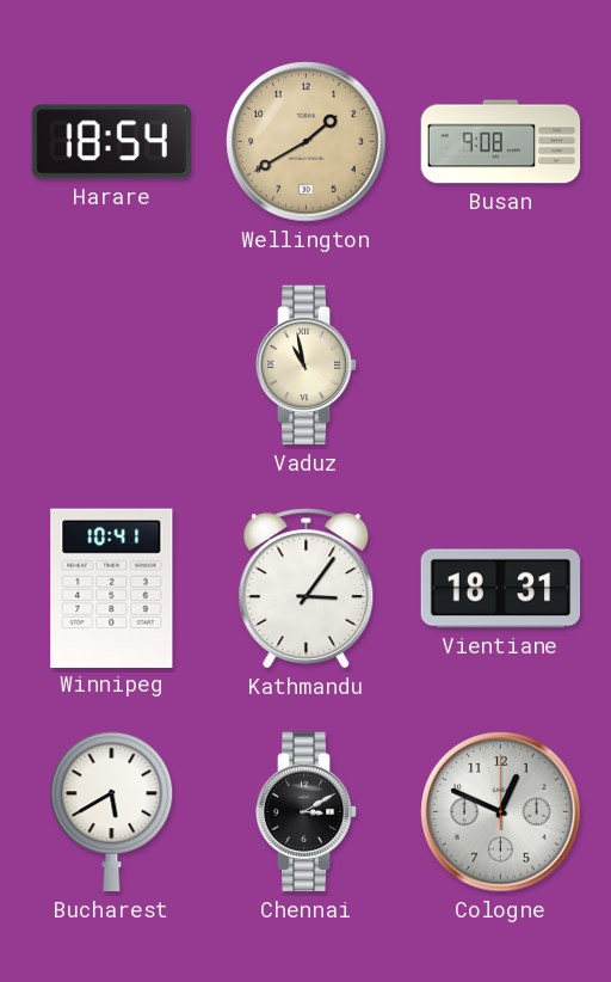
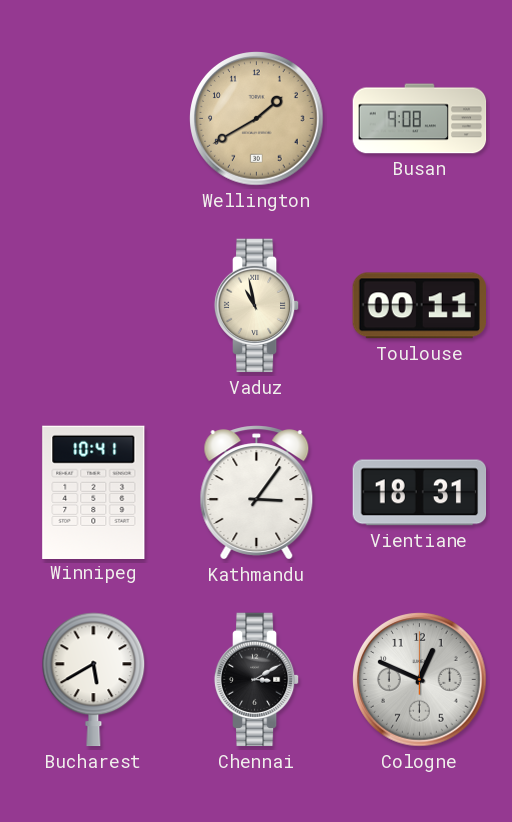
Harare: 18:54 -> none
Toulouse: none -> 00:11
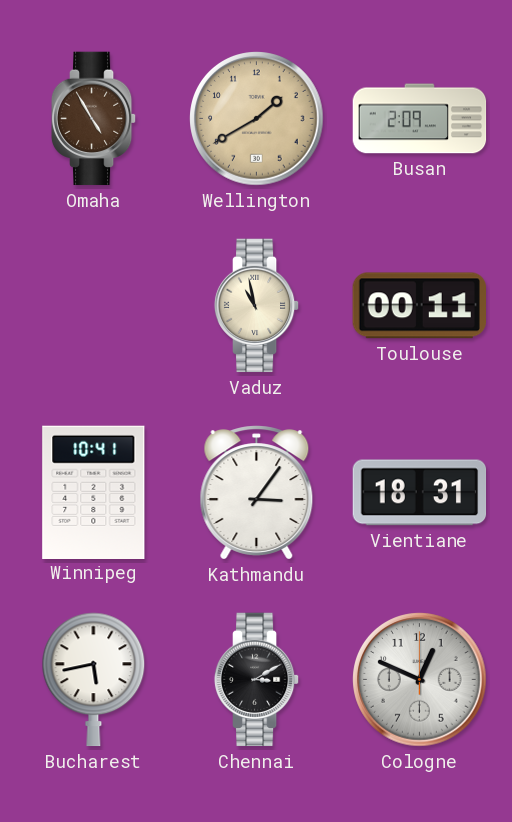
Omaha: none -> 4:55
Busan: 9:08 -> 2:09
Bucharest: 5:40 -> 5:43
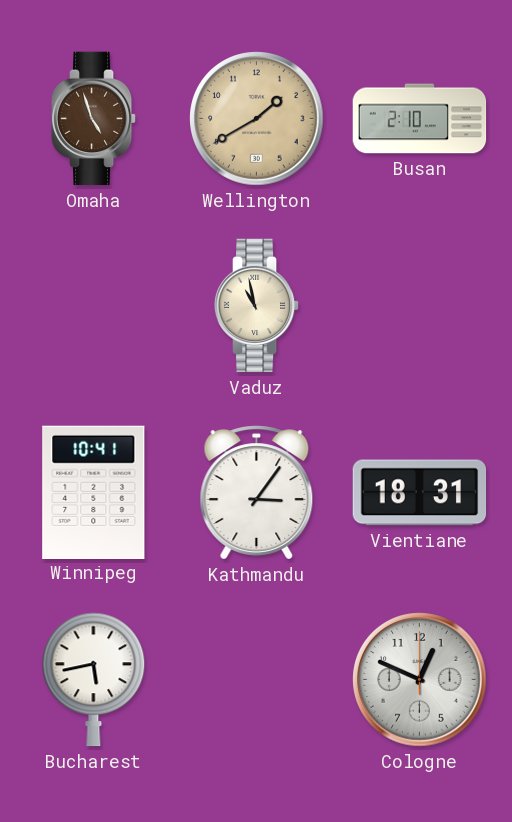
Omaha: 4:55 -> 4:57
Busan: 2:09 -> 2:10
Toulouse: 00:11 -> none
Chennai: 3:10 -> none
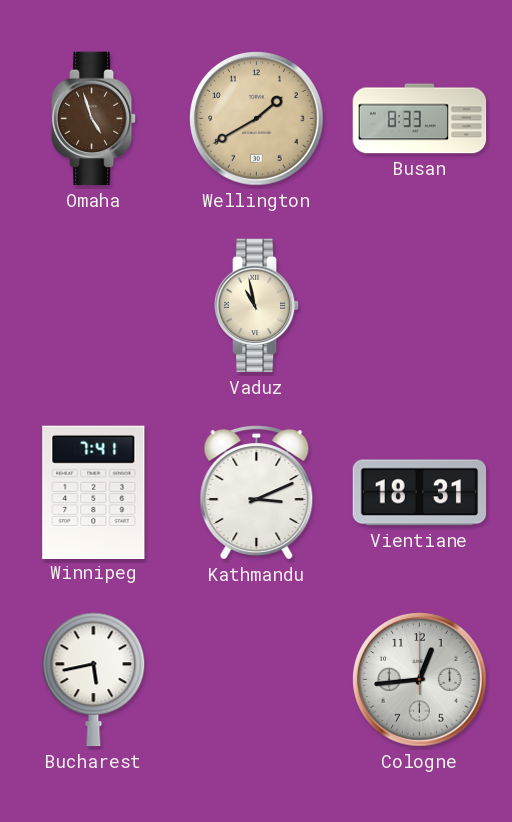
Busan: 2:10 -> 8:33
Winnipeg: 10:41 -> 7:41
Kathmandu: 3:06 -> 3:11
Cologne: 12:49 -> 12:44
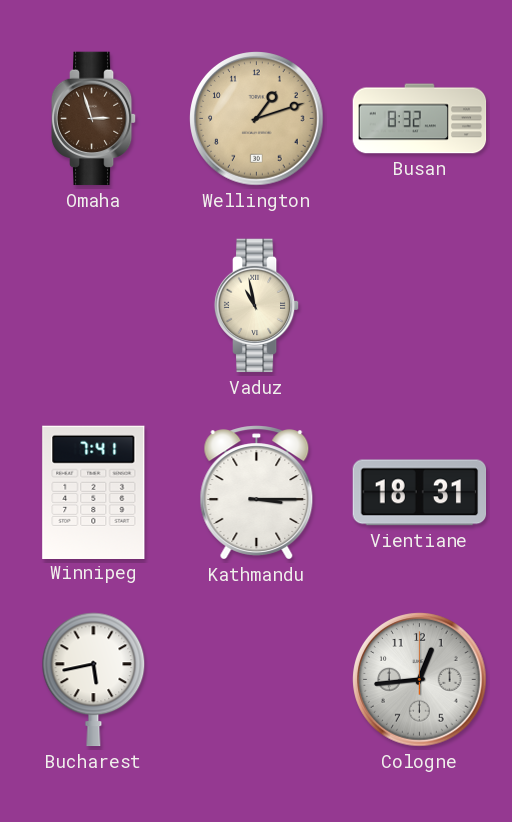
Omaha: 4:57 -> 2:57
Wellington: 1:40 -> 1:12
Busan: 8:33 -> 8:32
Kathmandu: 3:11 -> 3:15
